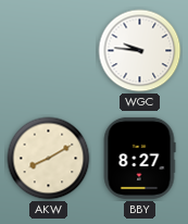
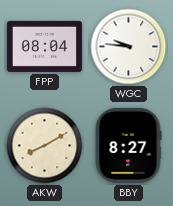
FPP: none -> 08:04
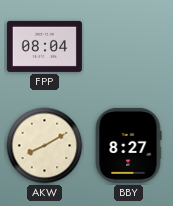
WGC: 9:46 -> none
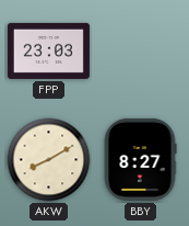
FPP: 08:04 -> 23:03
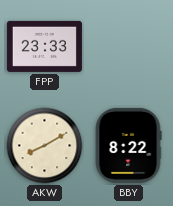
FPP: 23:03 -> 23:33
BBY: 8:27 -> 8:22
